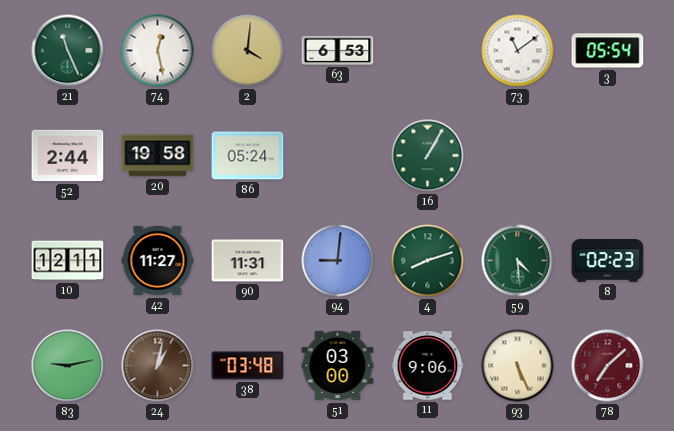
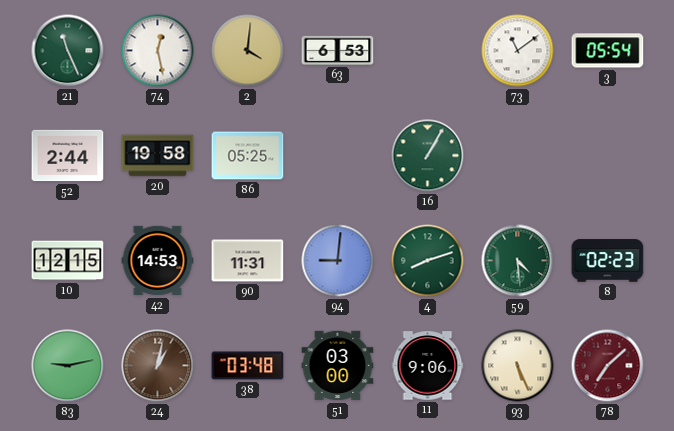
86: 05:24 -> 05:25
10: 12:11 -> 12:15
42: 11:27 -> 14:53
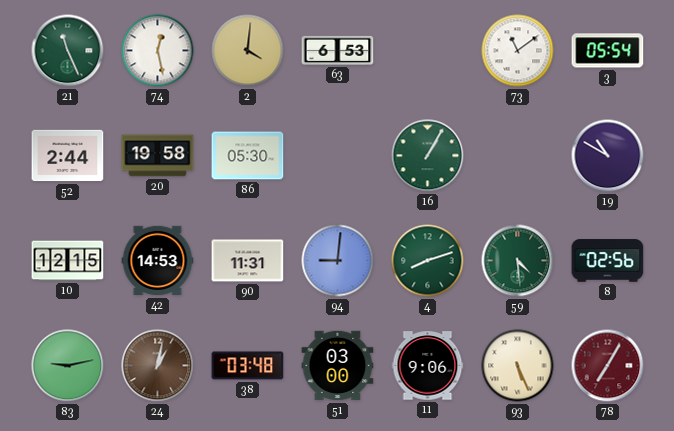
86: 05:25 -> 05:30
19: none -> 10:50
8: 02:23 -> 02:56
78: 7:08 -> 7:05
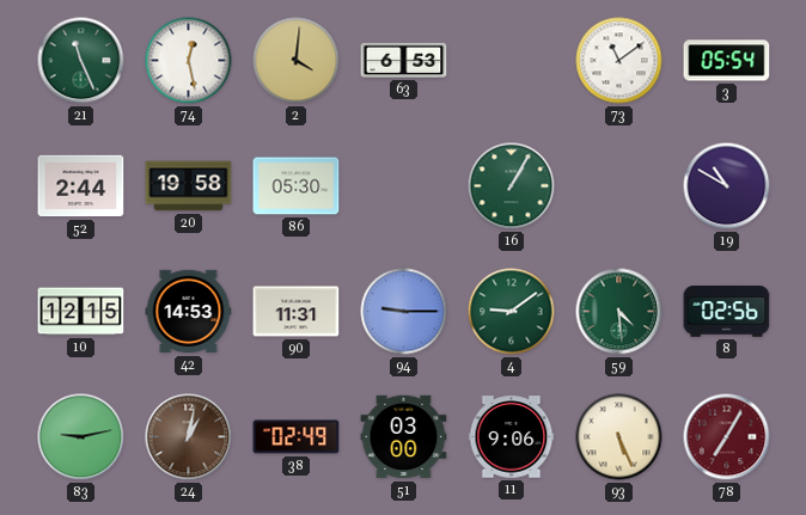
94: 9:01 -> 9:15
4: 8:12 -> 9:09
38: 03:48 -> 02:49
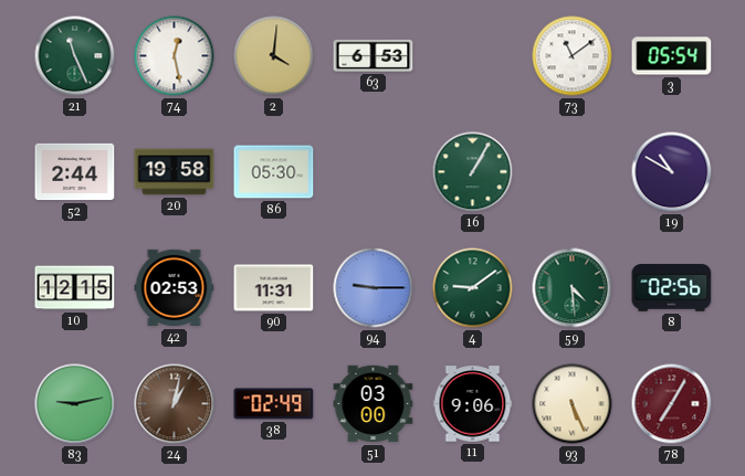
42: 14:53 -> 02:53
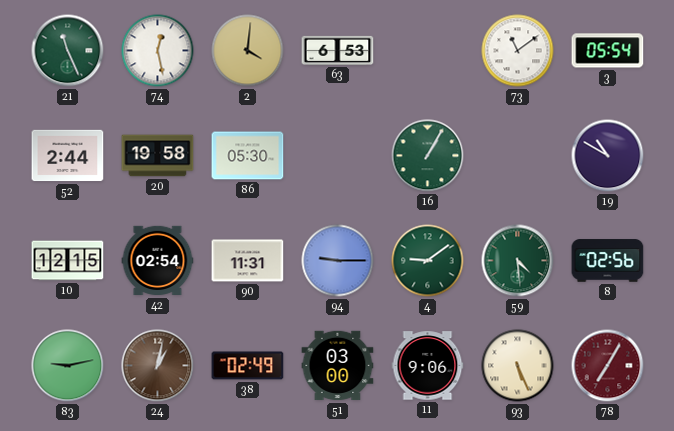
42: 02:53 -> 02:54
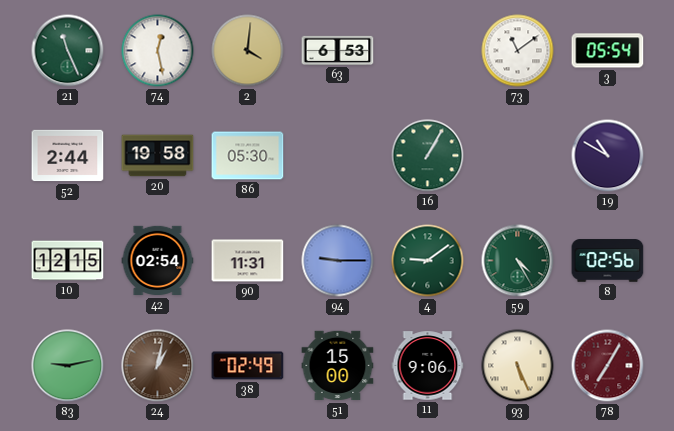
59: 4:29 -> 4:25
51: 03:00 -> 15:00
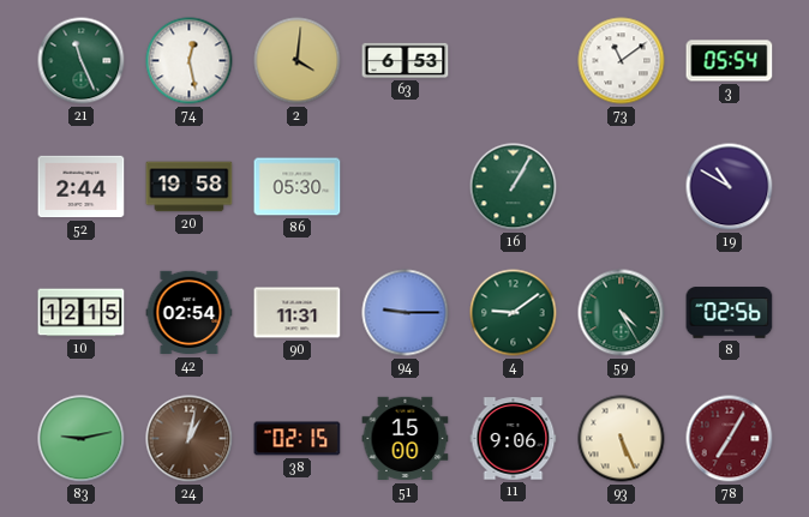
38: 02:49 -> 02:15
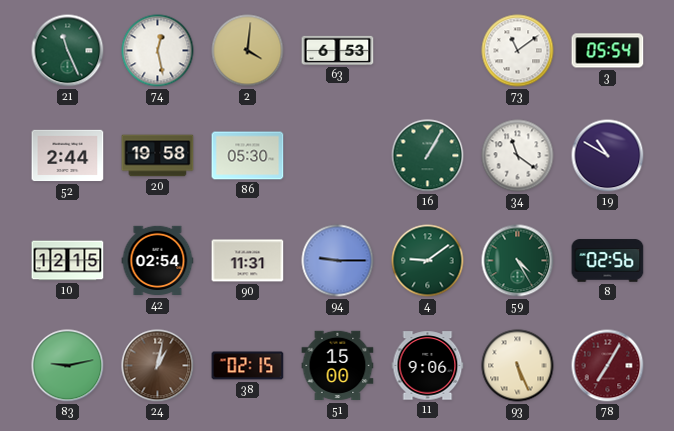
34: none -> 11:21
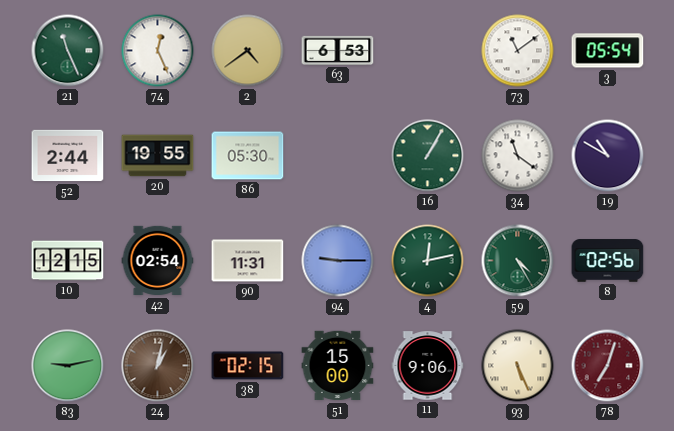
74: 12:28 -> 12:26
2: 4:01 -> 4:39
20: 19:58 -> 19:55
4: 9:09 -> 12:13
78: 7:05 -> 7:03
